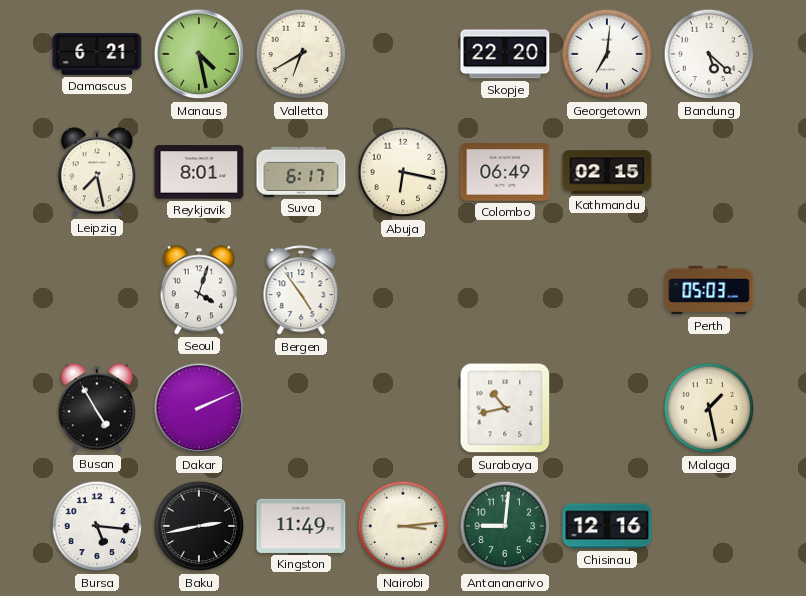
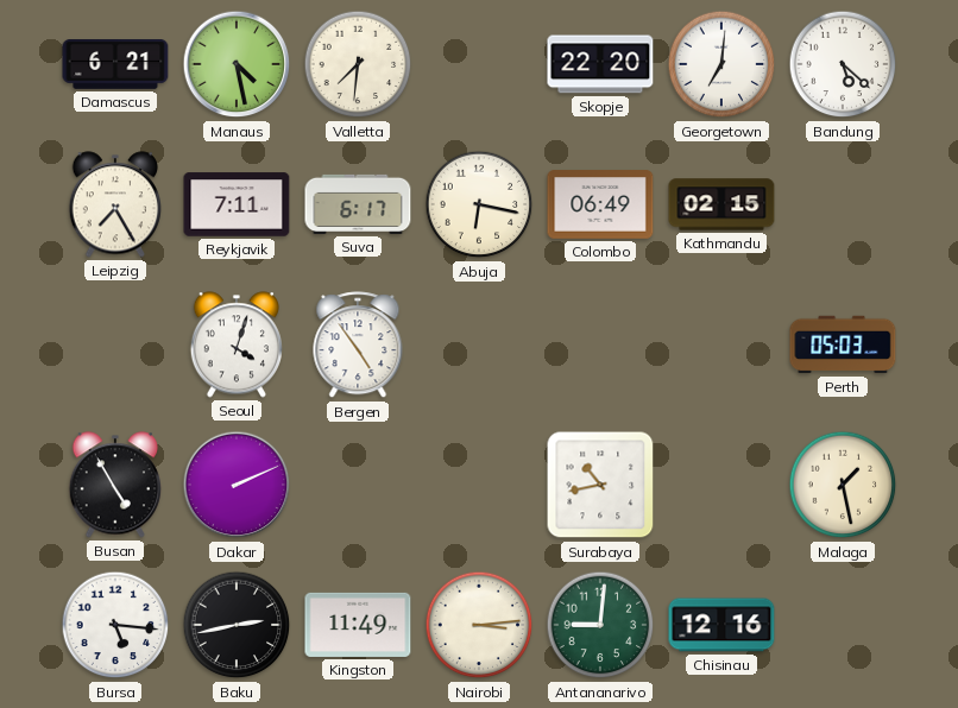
Valletta: 6:40 -> 7:31
Leipzig: 7:28 -> 7:25
Reykjavik: 8:01 -> 7:11
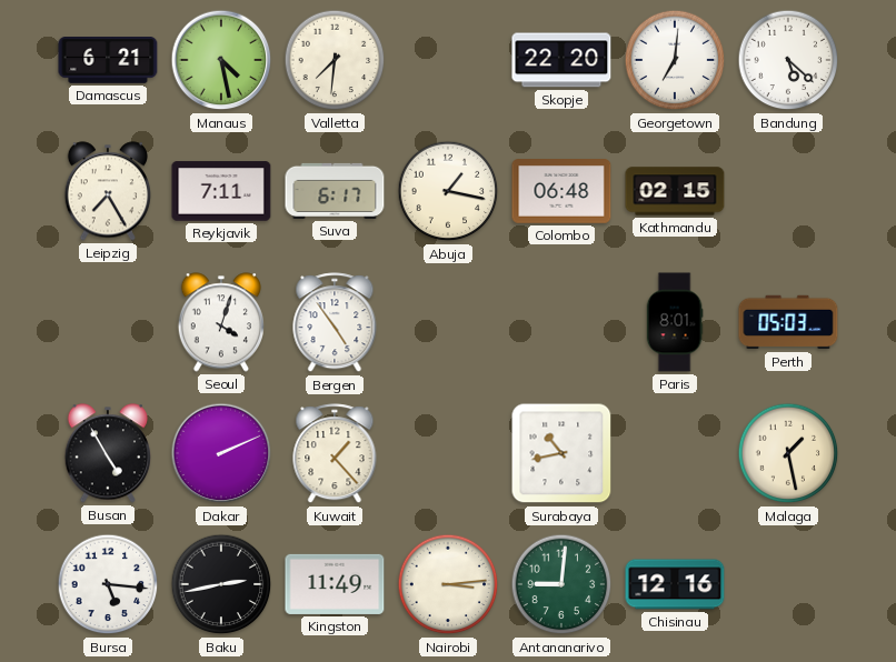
Abuja: 6:17 -> 1:17
Colombo: 06:49 -> 06:48
Paris: none -> 8:01
Kuwait: none -> 1:23
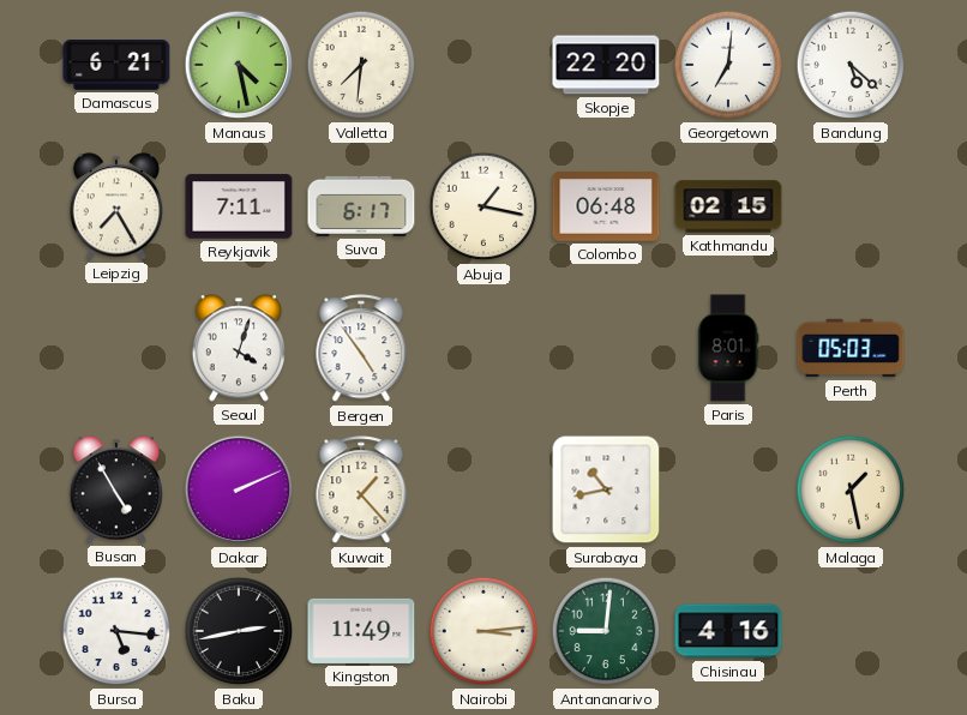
Chisinau: 12:16 -> 4:16
